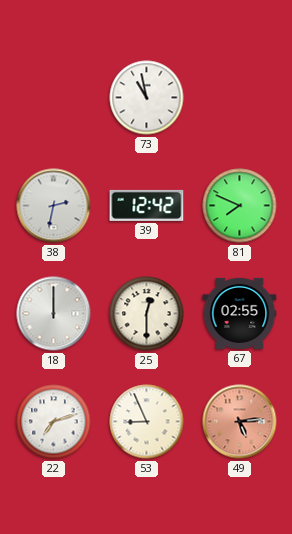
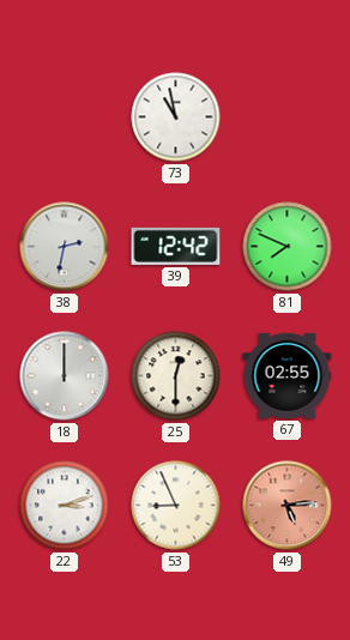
22: 7:12 -> 3:12
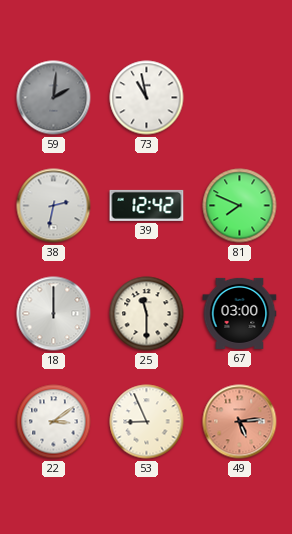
59: none -> 2:01
25: 12:30 -> 11:30
67: 02:55 -> 03:00
22: 3:12 -> 3:09
